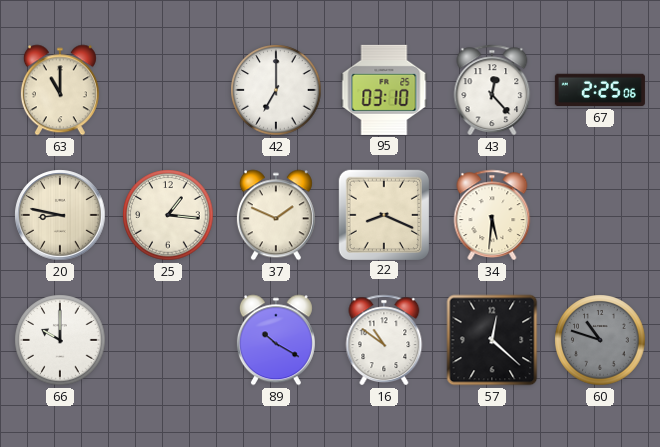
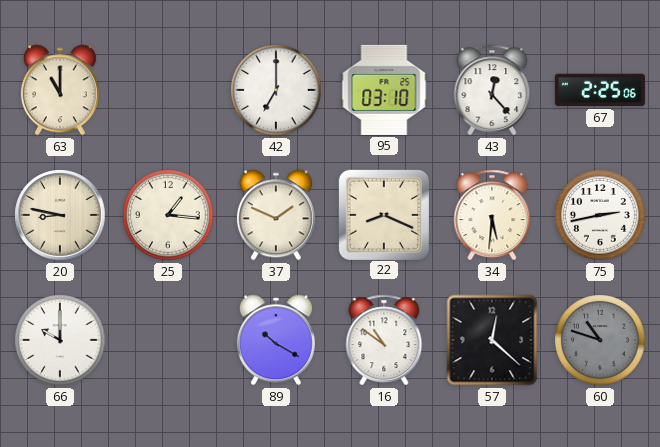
75: none -> 2:43
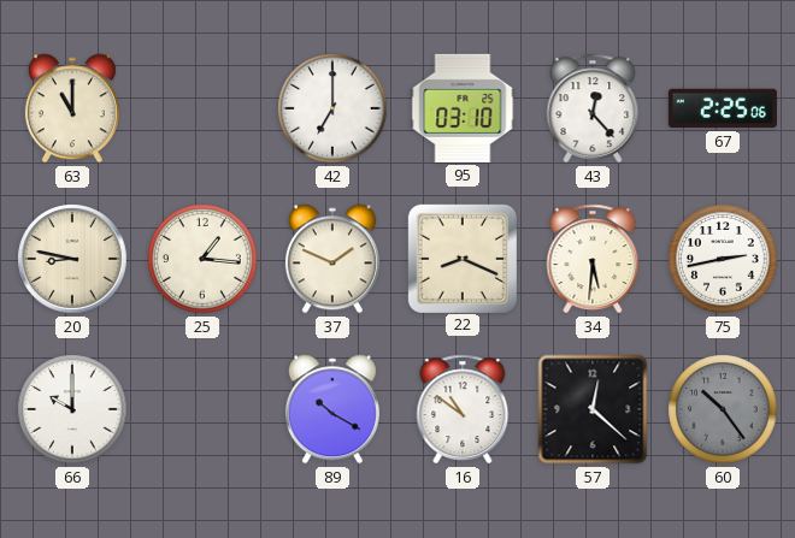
60: 10:48 -> 10:24
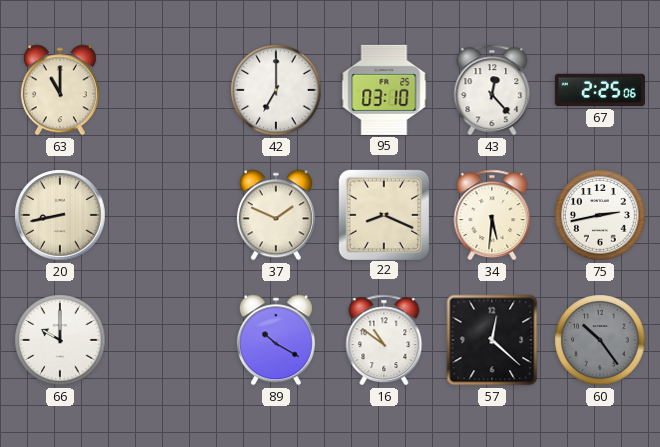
20: 8:47 -> 8:43
25: 1:16 -> none
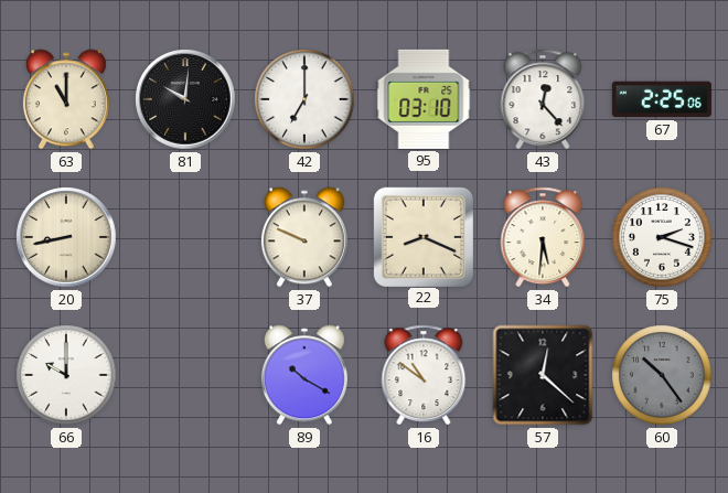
81: none -> 10:01
37: 1:49 -> 9:49
75: 2:43 -> 2:18
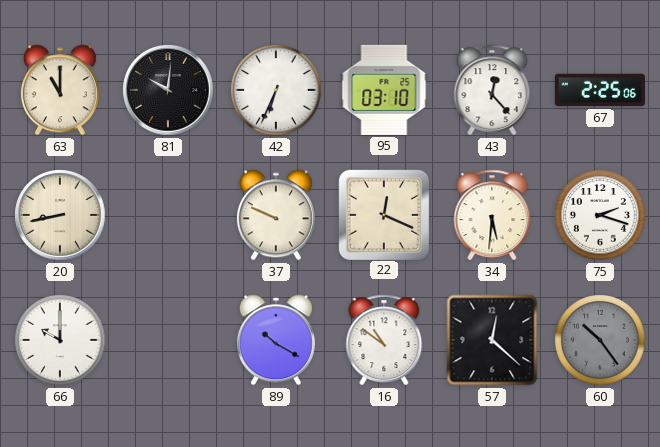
42: 7:00 -> 6:34
22: 8:19 -> 12:19
